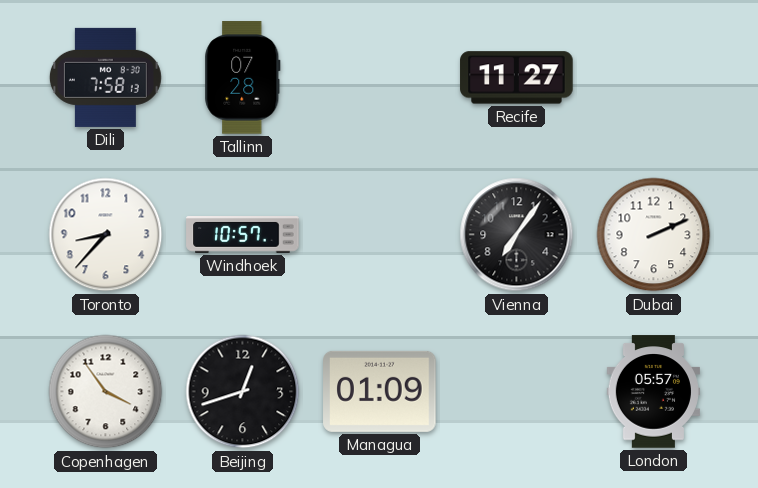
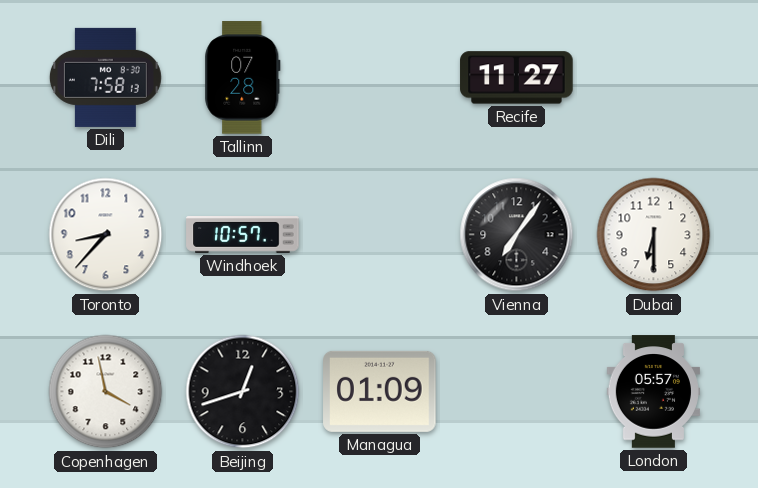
Dubai: 2:11 -> 6:30
Copenhagen: 3:54 -> 3:58
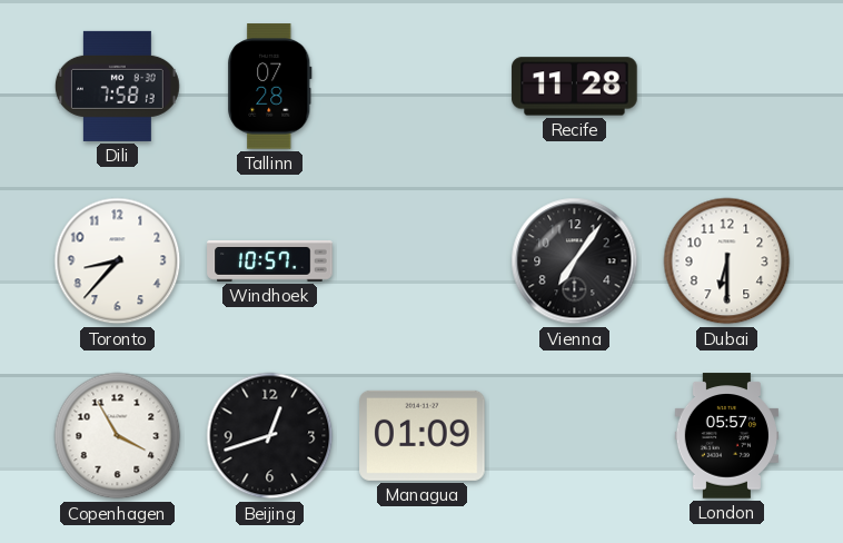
Recife: 11:27 -> 11:28
Copenhagen: 3:58 -> 3:55
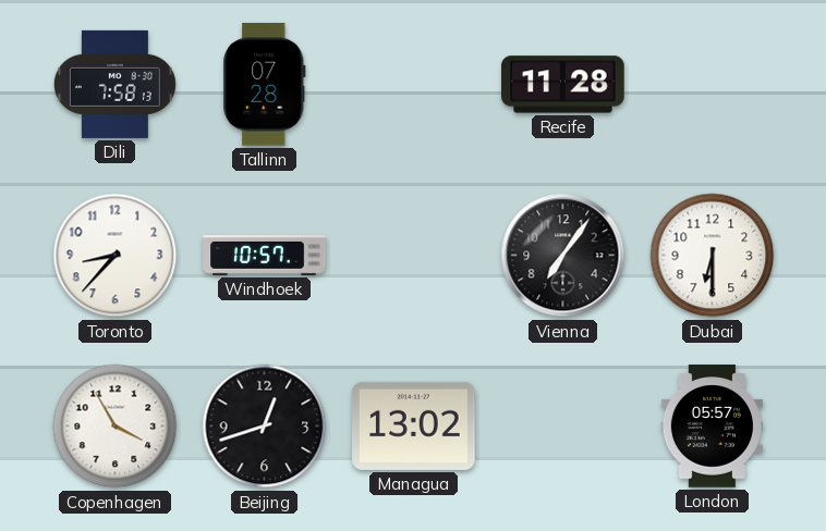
Managua: 01:09 -> 13:02
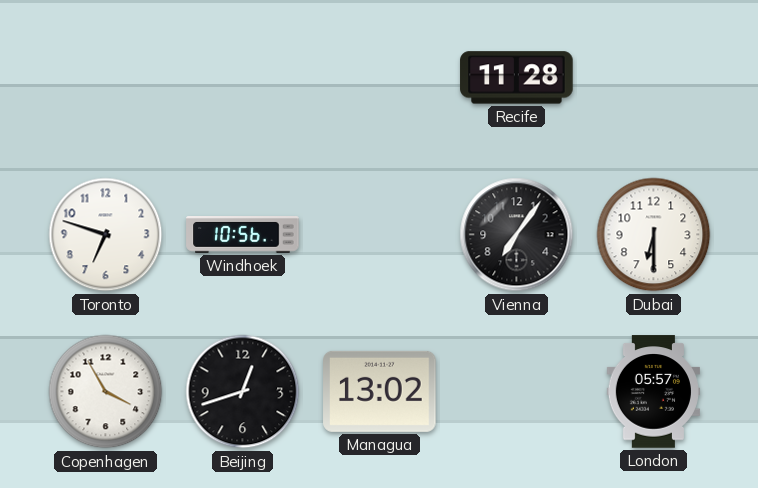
Dili: 7:58 -> none
Tallinn: 07:28 -> none
Toronto: 8:37 -> 6:48
Windhoek: 10:57 -> 10:56
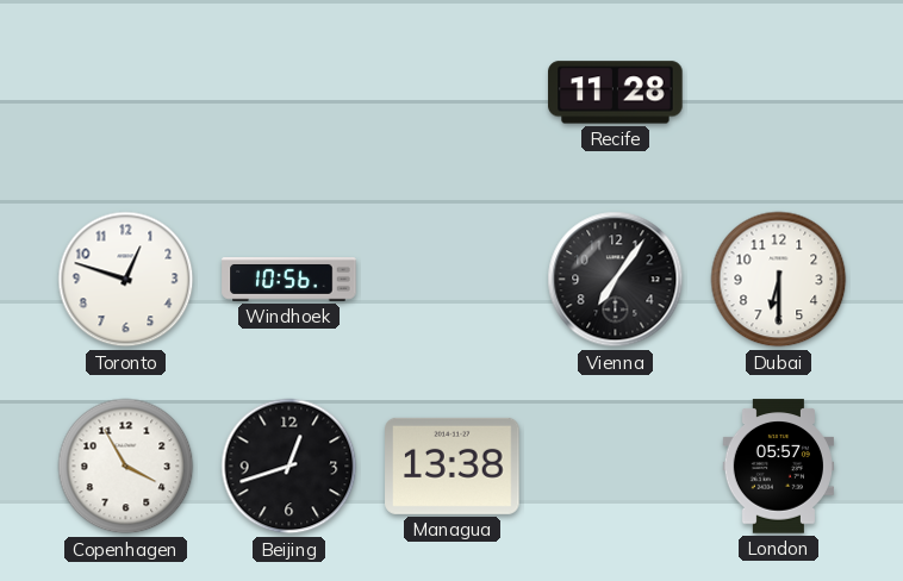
Toronto: 6:48 -> 12:48
Managua: 13:02 -> 13:38
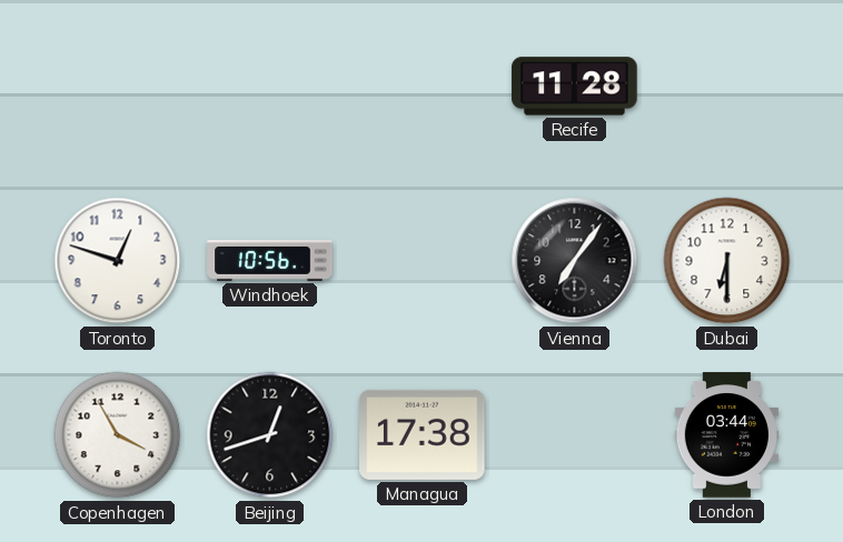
Managua: 13:38 -> 17:38
London: 05:57 -> 03:44
